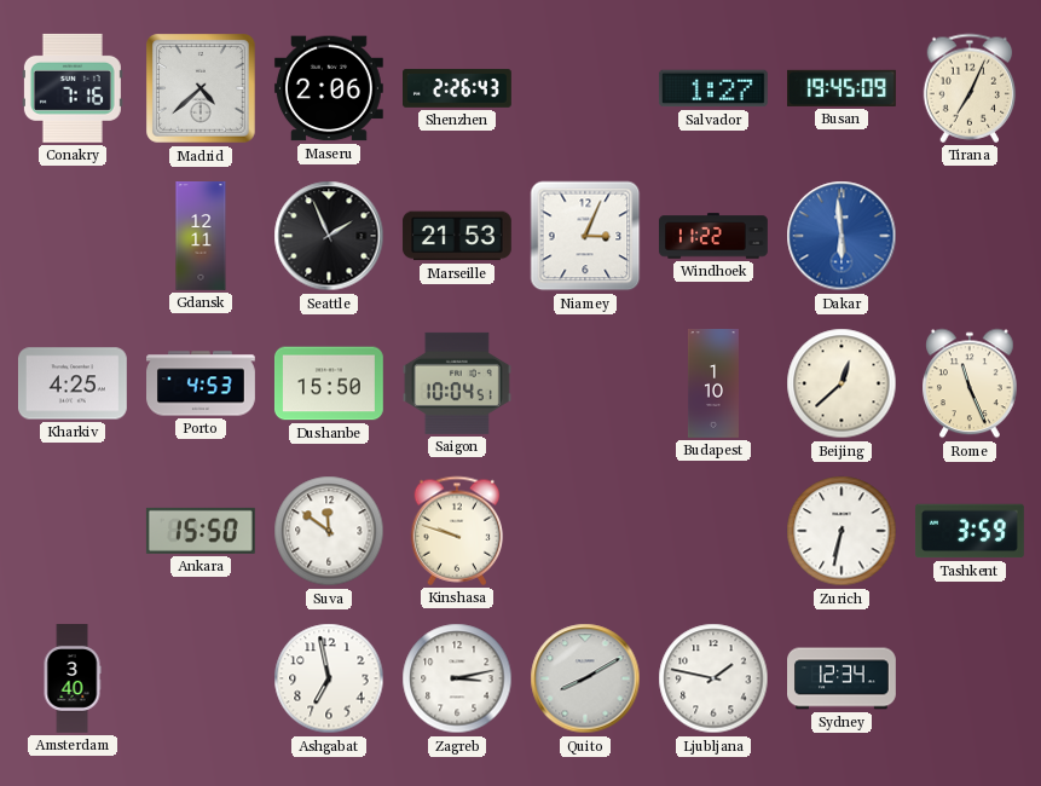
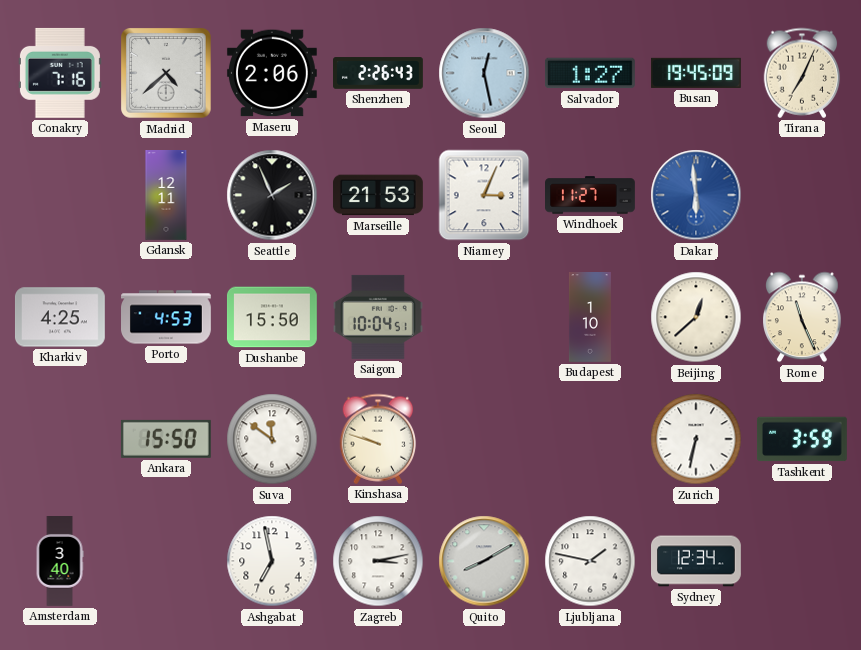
Seoul: none -> 12:28
Windhoek: 11:22 -> 11:27
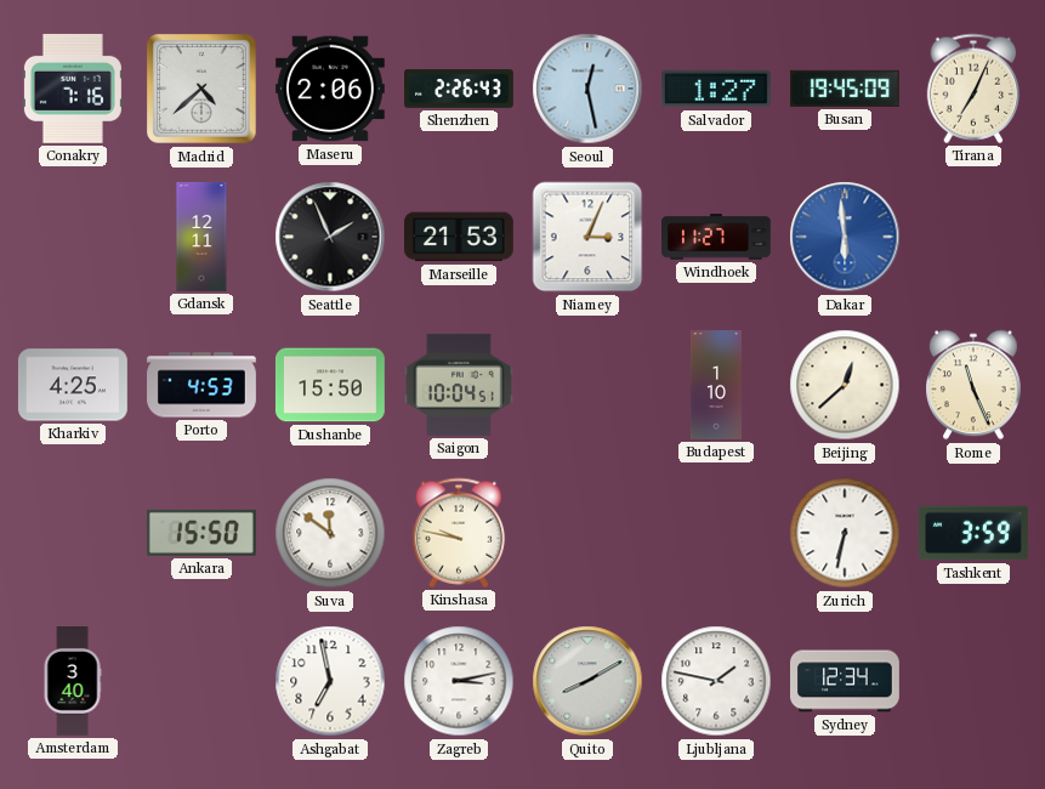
Kinshasa: 9:48 -> 9:47
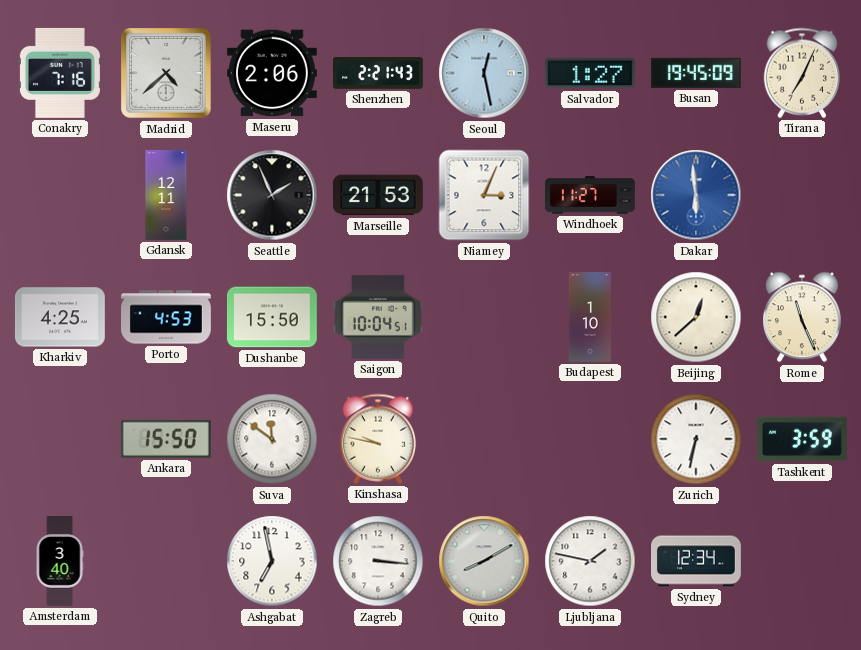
Shenzhen: 2:26 -> 2:21
Zagreb: 3:13 -> 3:16
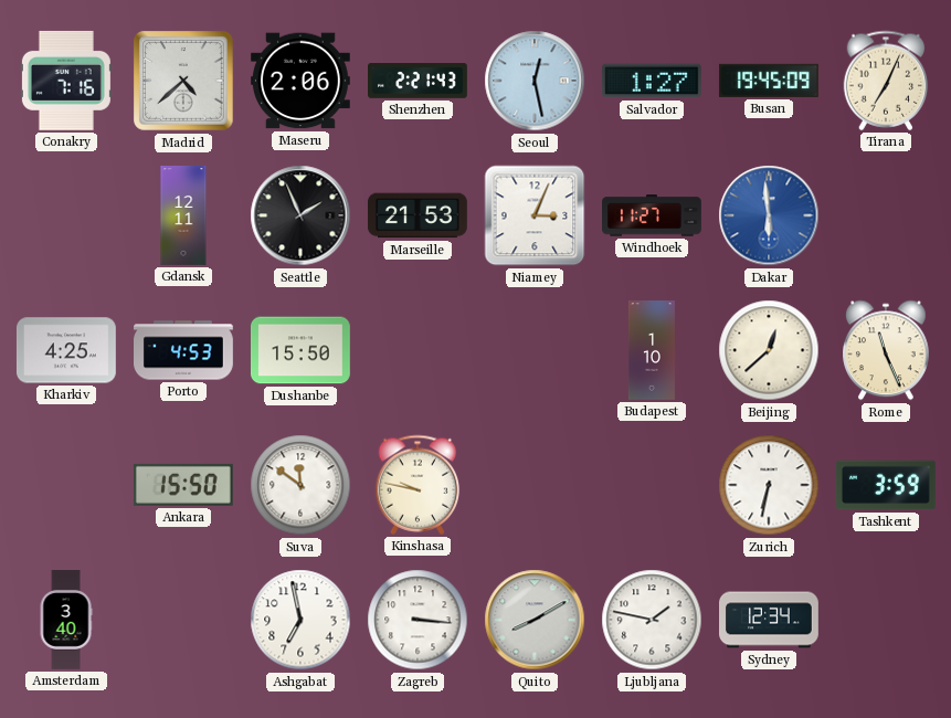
Saigon: 10:04 -> none
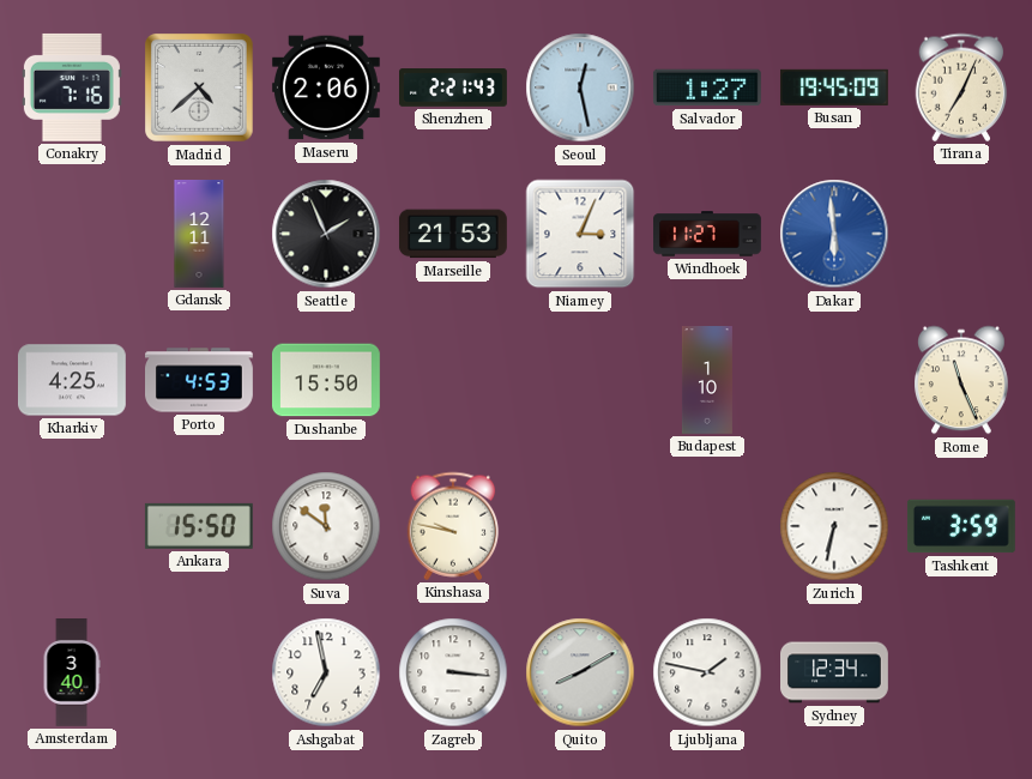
Beijing: 12:38 -> none
